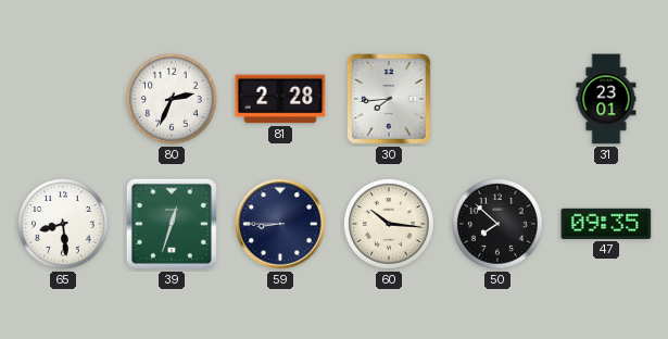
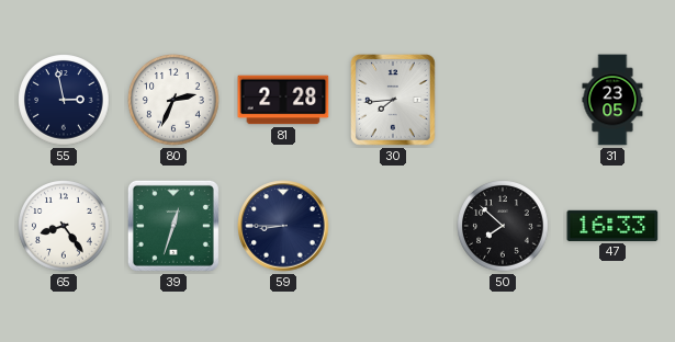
55: none -> 2:58
31: 23:01 -> 23:05
65: 8:29 -> 8:24
60: 10:16 -> none
47: 09:35 -> 16:33
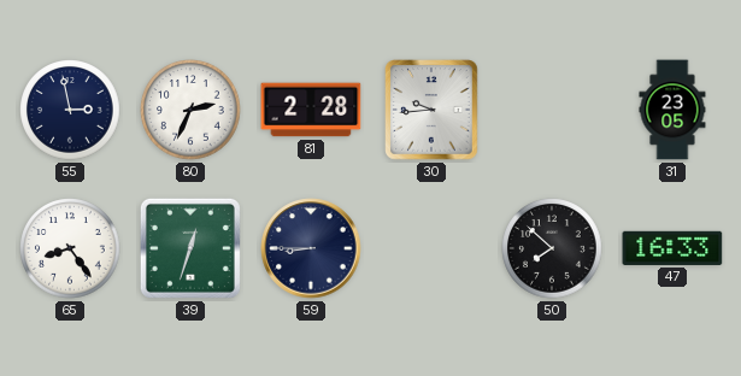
30: 7:44 -> 9:44
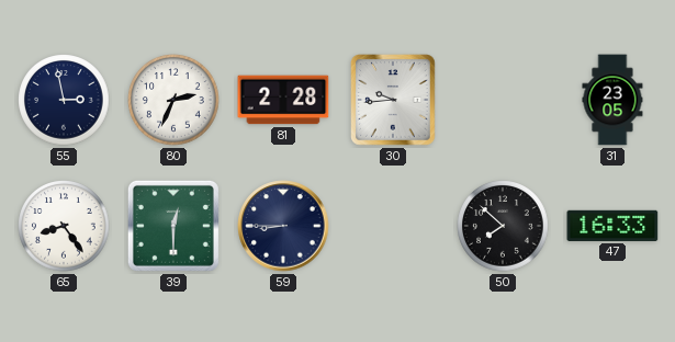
39: 12:33 -> 12:30
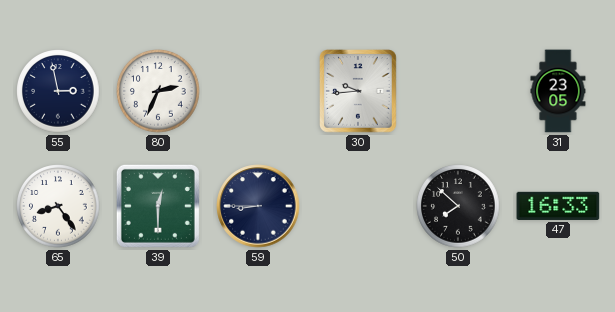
81: 2:28 -> none
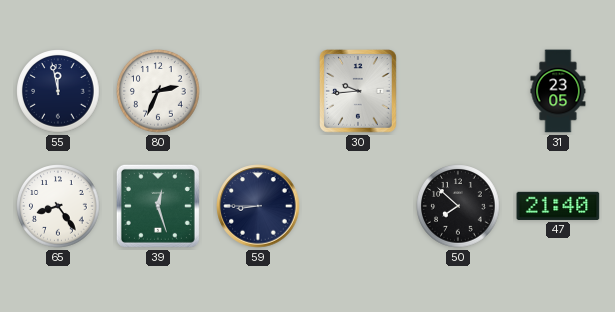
55: 2:58 -> 11:58
39: 12:30 -> 12:27
47: 16:33 -> 21:40
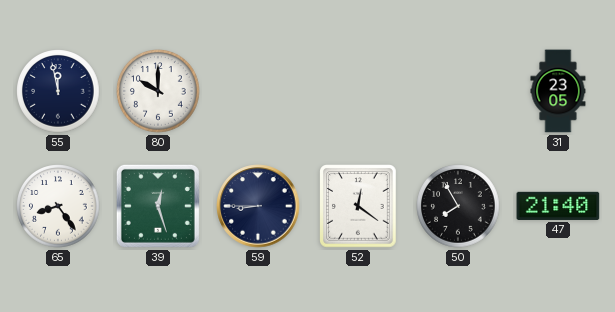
80: 2:34 -> 10:00
30: 9:44 -> none
52: none -> 12:21
50: 7:52 -> 7:55
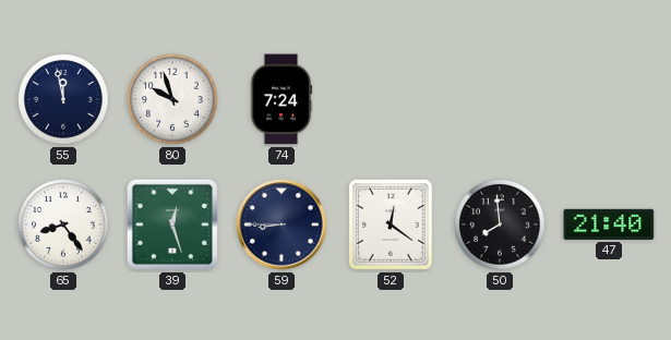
80: 10:00 -> 9:57
74: none -> 7:24
31: 23:05 -> none
50: 7:55 -> 7:59
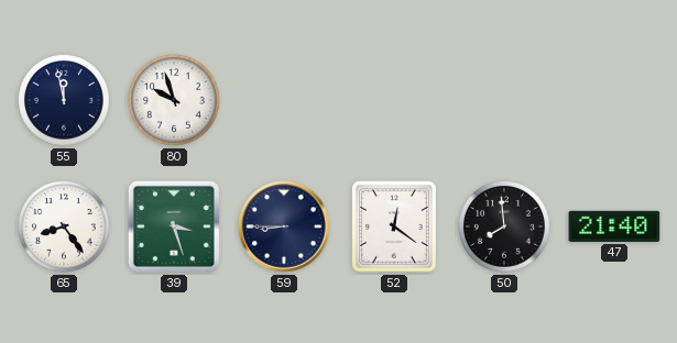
74: 7:24 -> none
39: 12:27 -> 3:27
